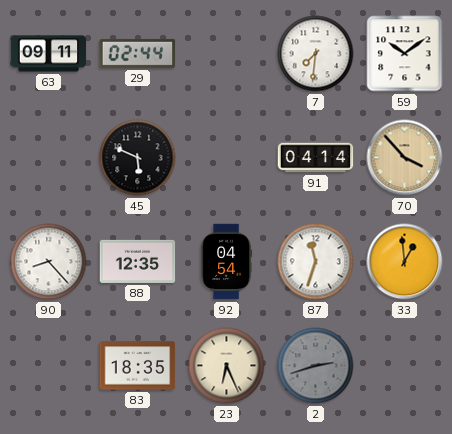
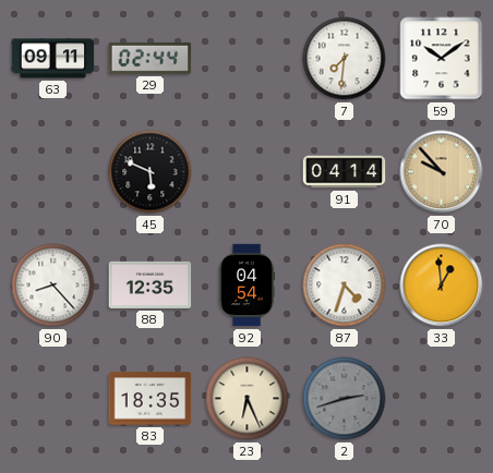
70: 3:53 -> 9:53
87: 11:33 -> 4:33
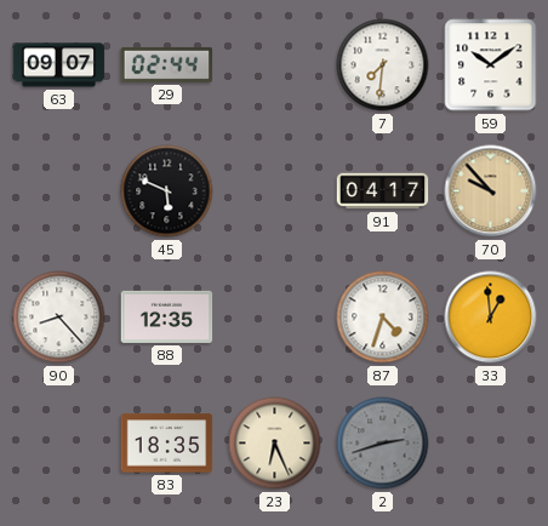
63: 09:11 -> 09:07
91: 04:14 -> 04:17
92: 04:54 -> none
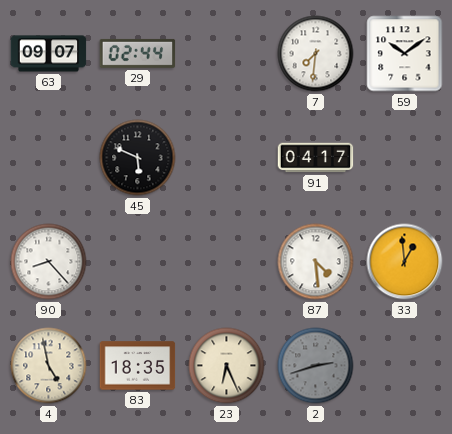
70: 9:53 -> none
88: 12:35 -> none
87: 4:33 -> 4:29
4: none -> 4:58
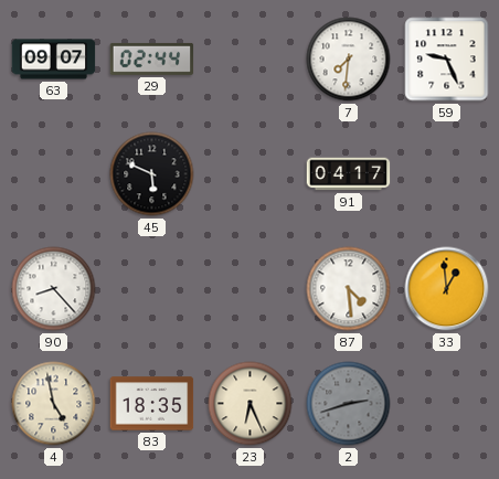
59: 10:09 -> 9:26
